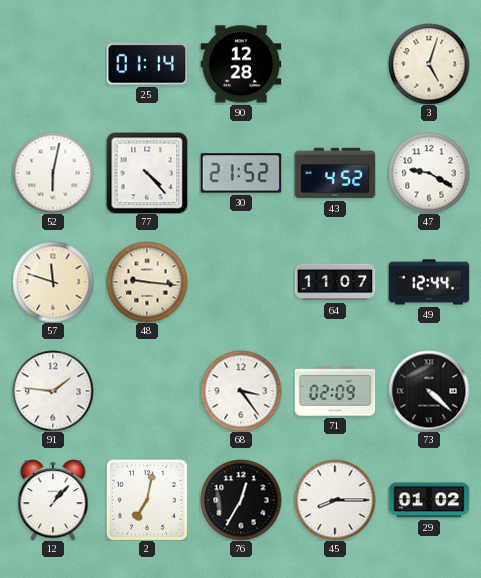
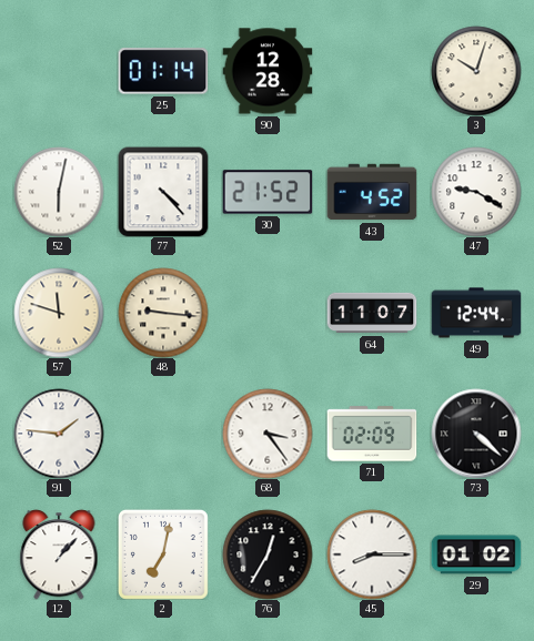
3: 5:03 -> 10:03
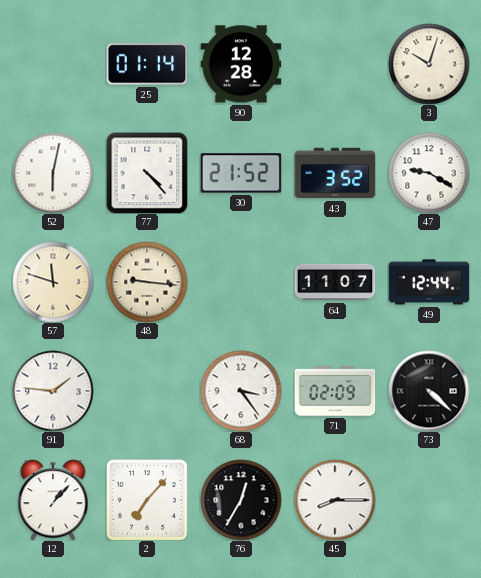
43: 4:52 -> 3:52
2: 7:02 -> 7:07
29: 01:02 -> none
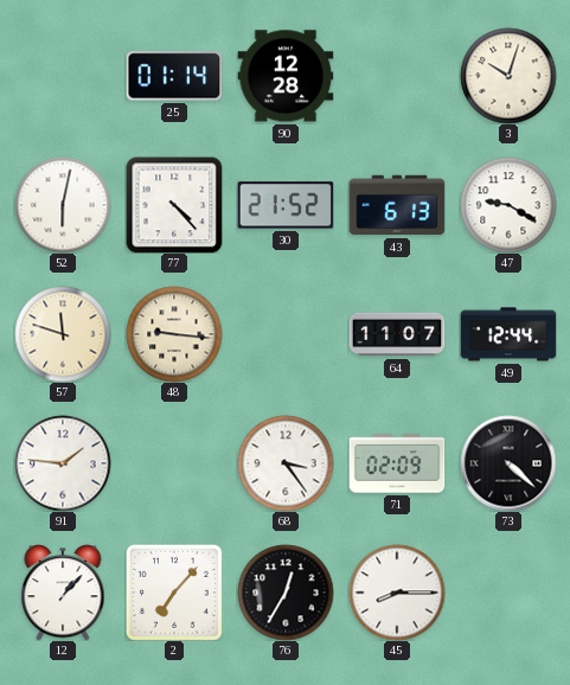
43: 3:52 -> 6:13
